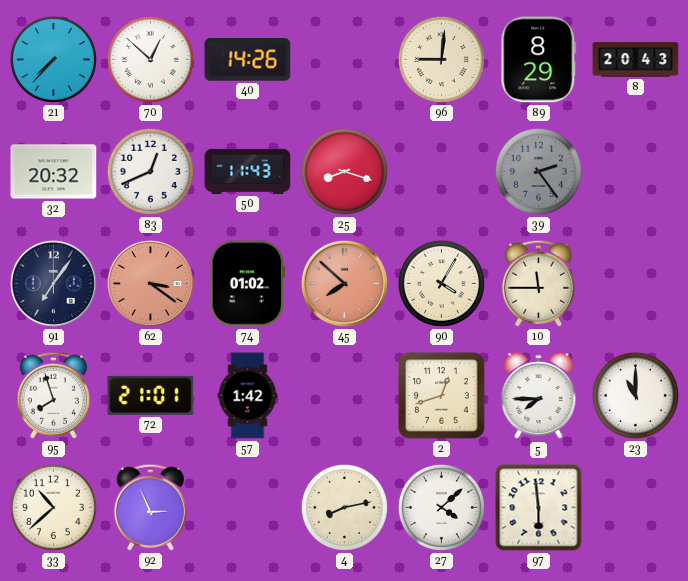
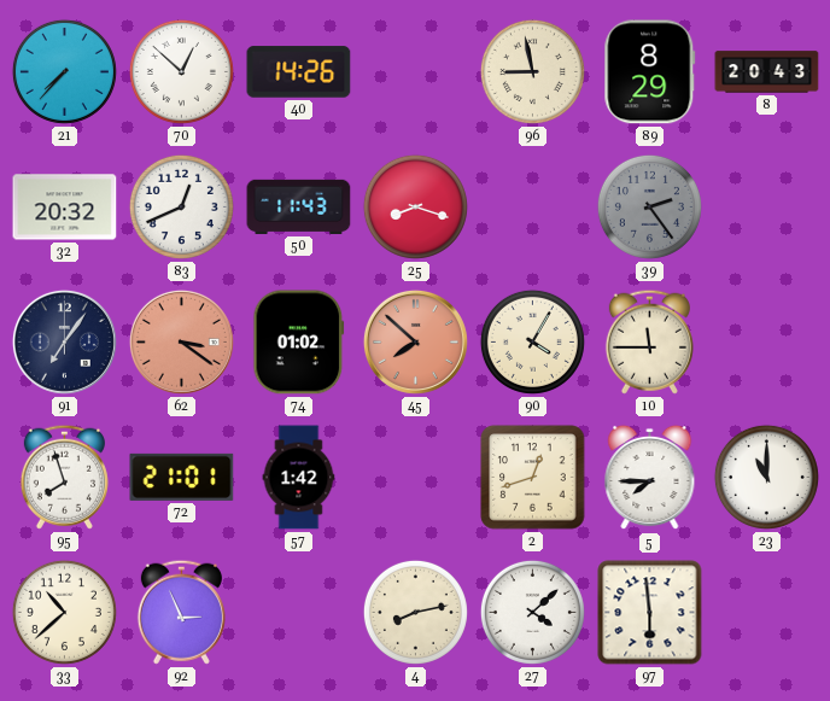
96: 9:01 -> 8:58
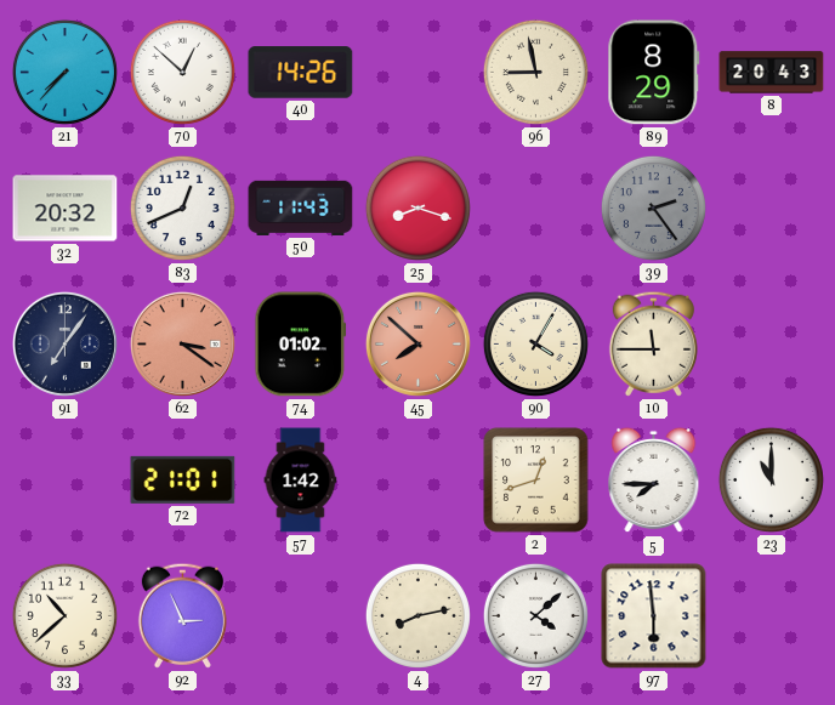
95: 7:57 -> none
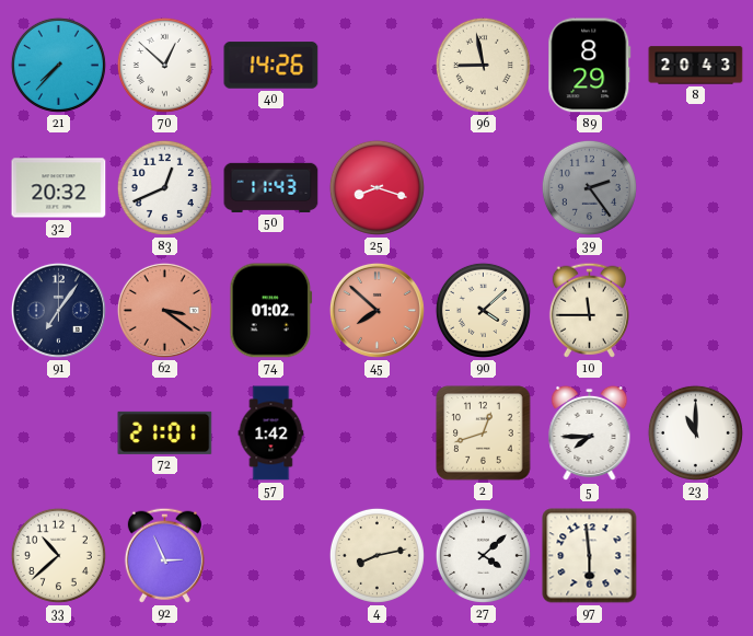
90: 4:05 -> 4:08
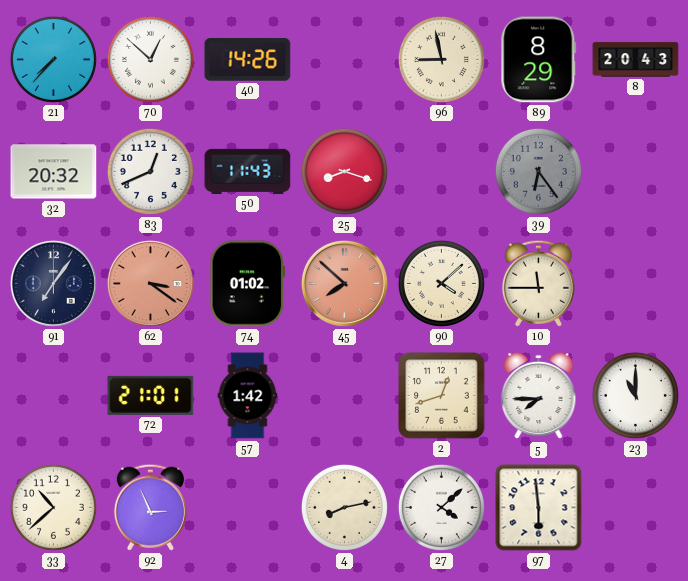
39: 2:24 -> 6:24
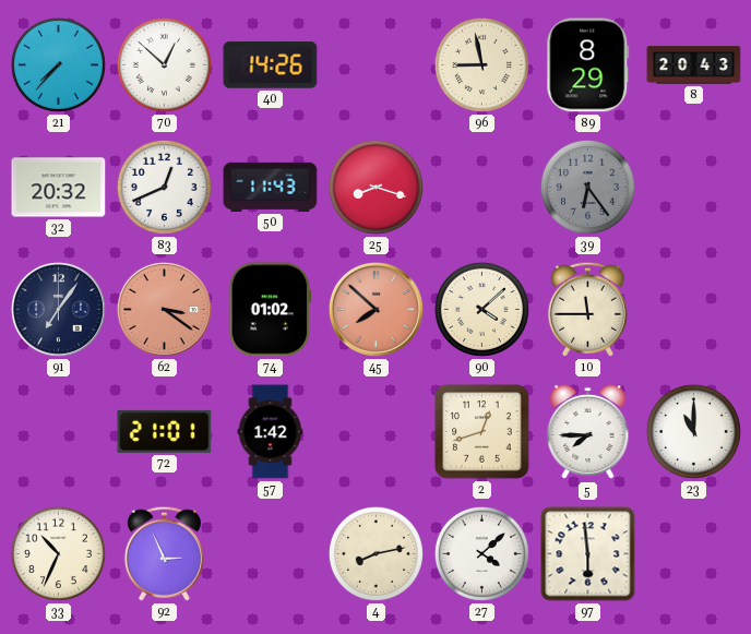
33: 10:38 -> 10:34
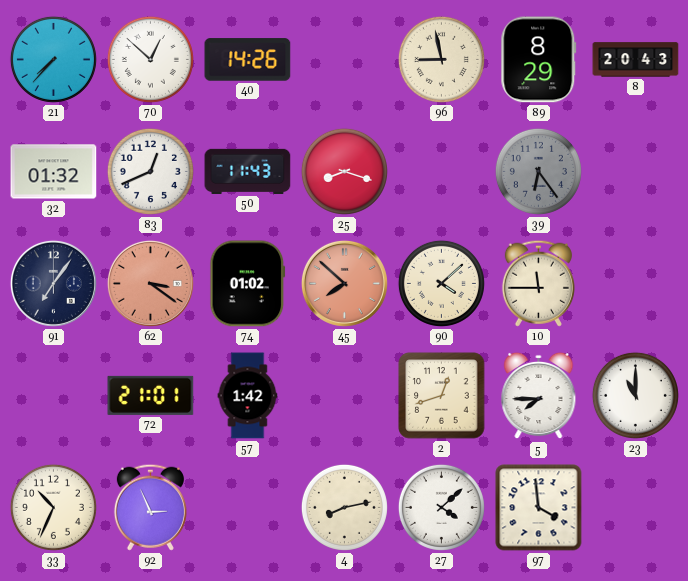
32: 20:32 -> 01:32
97: 5:59 -> 3:59
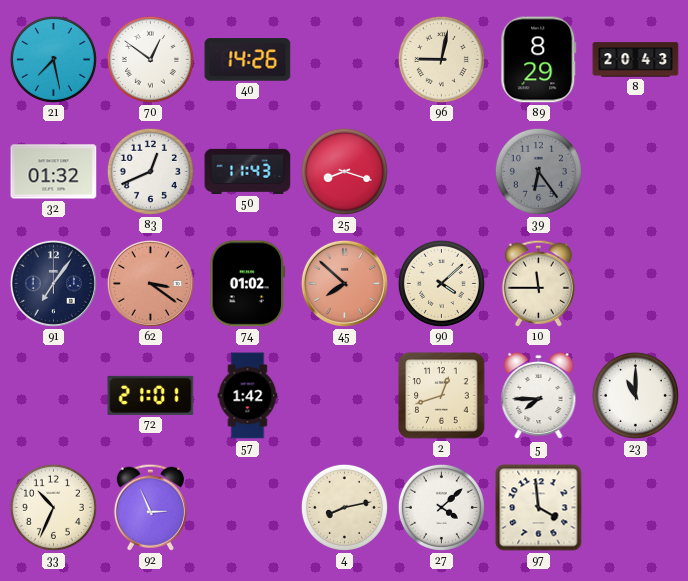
21: 7:37 -> 7:28
70: 12:52 -> 12:51
96: 8:58 -> 9:02
